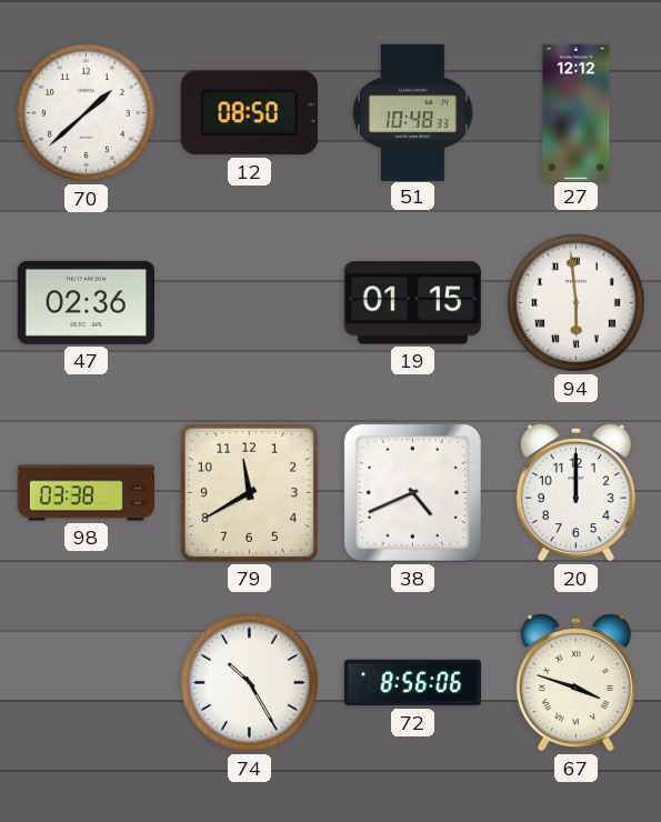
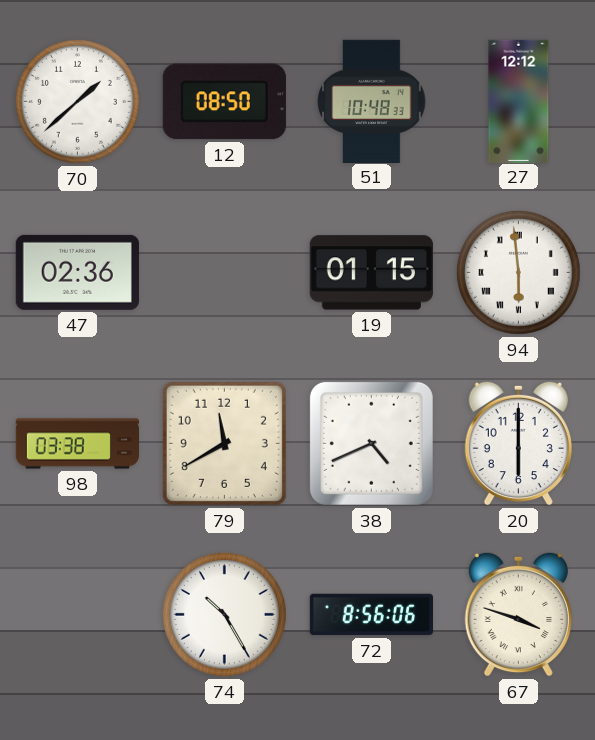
20: 12:00 -> 6:00
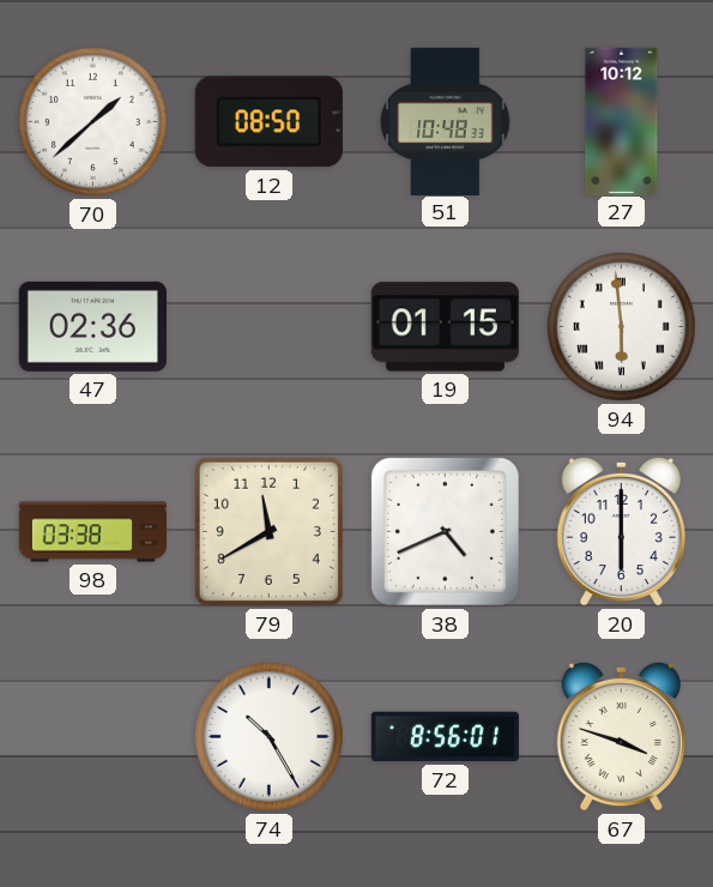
27: 12:12 -> 10:12
72: 8:56:06 -> 8:56:01
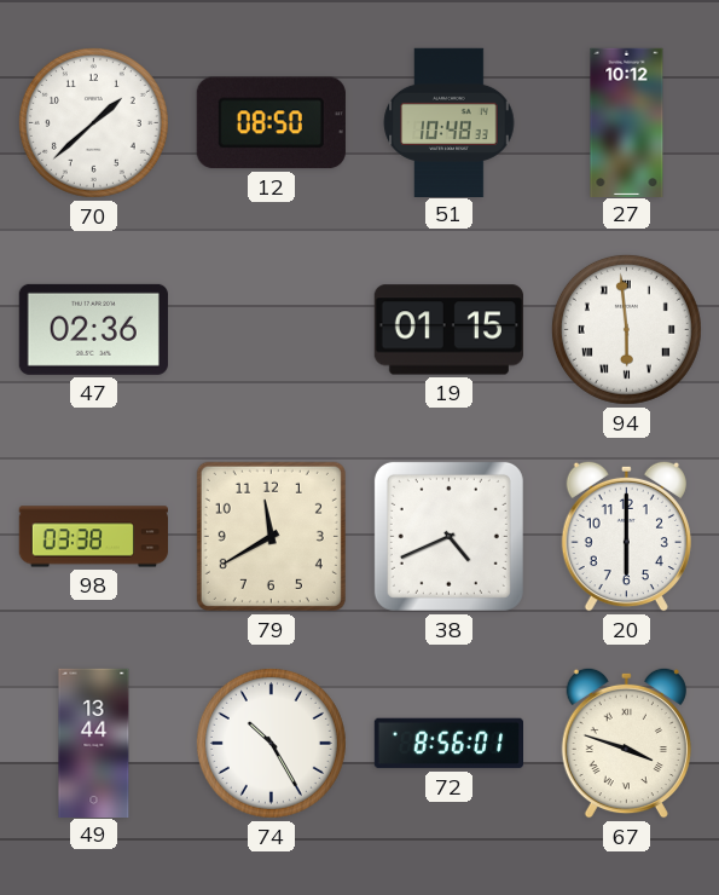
49: none -> 13:44
